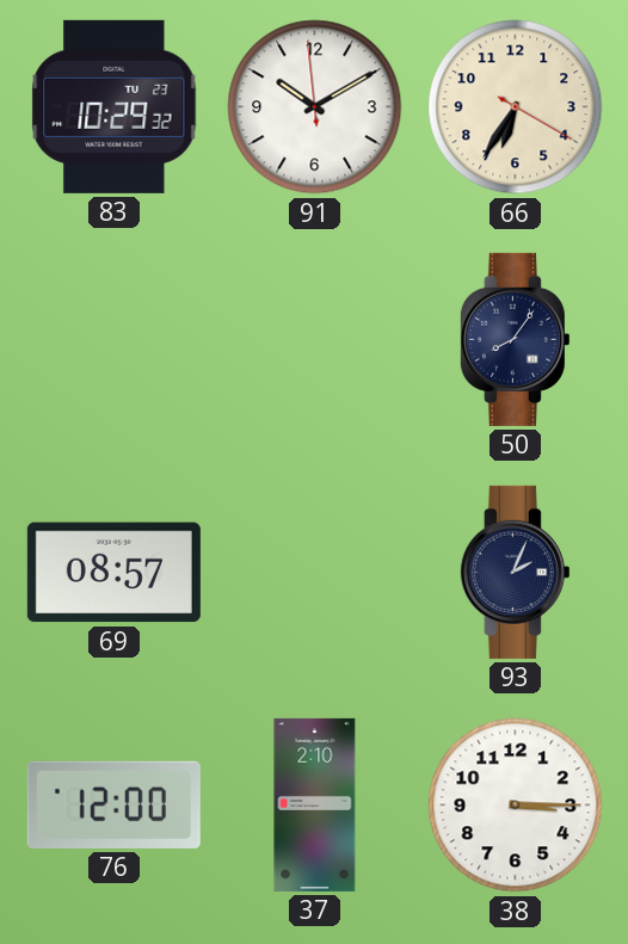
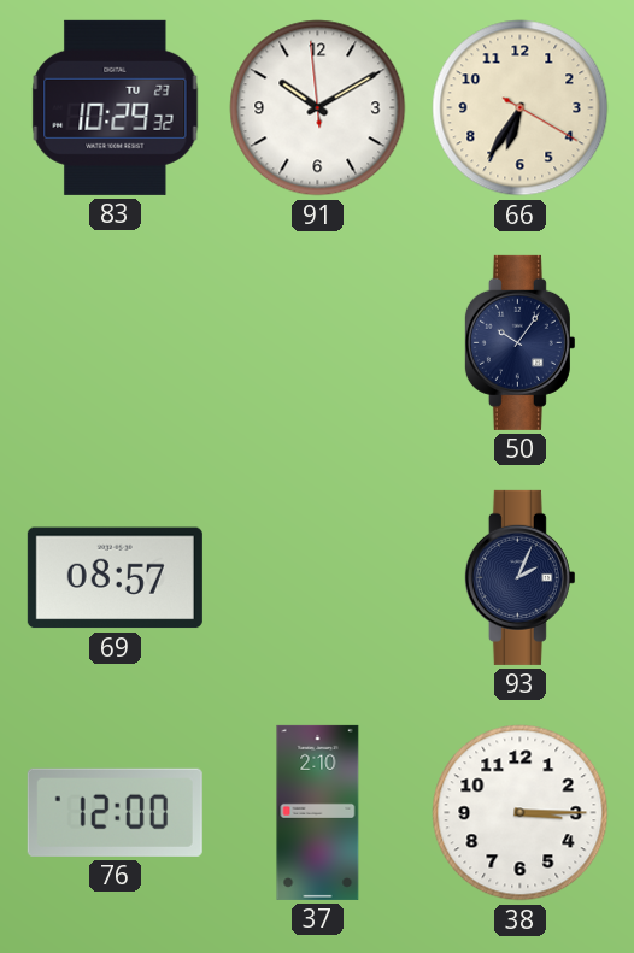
50: 8:06 -> 10:06
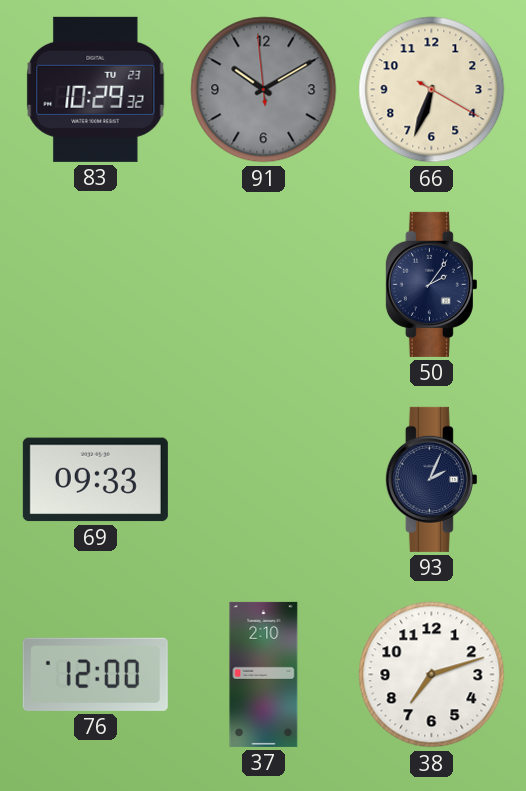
91 dial: white -> grey
66: 6:35 -> 6:33
50: 10:06 -> 2:06
69: 08:57 -> 09:33
38: 3:15 -> 7:12
